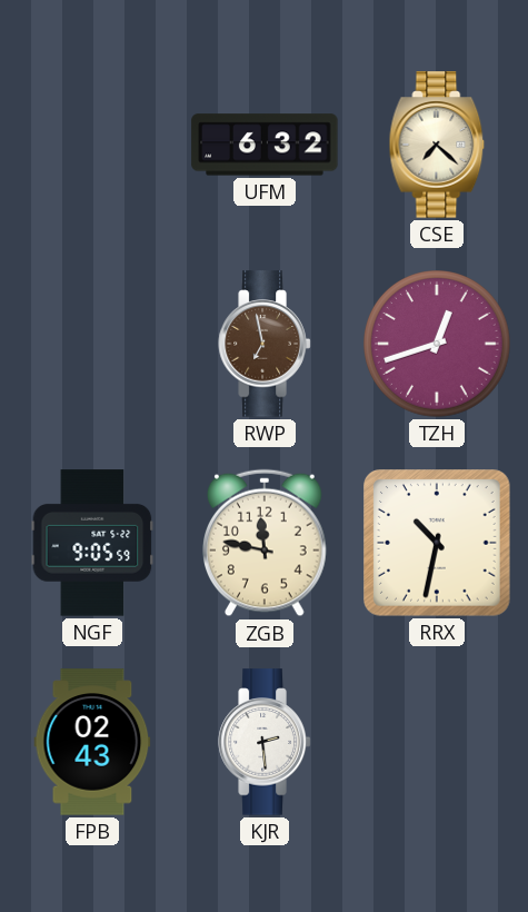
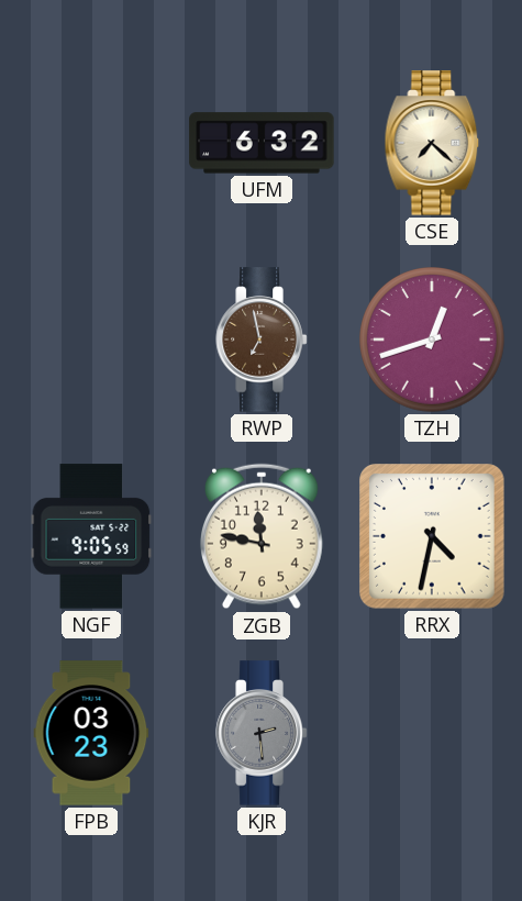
RRX: 10:32 -> 4:32
FPB: 02:43 -> 03:23
KJR dial: white -> grey
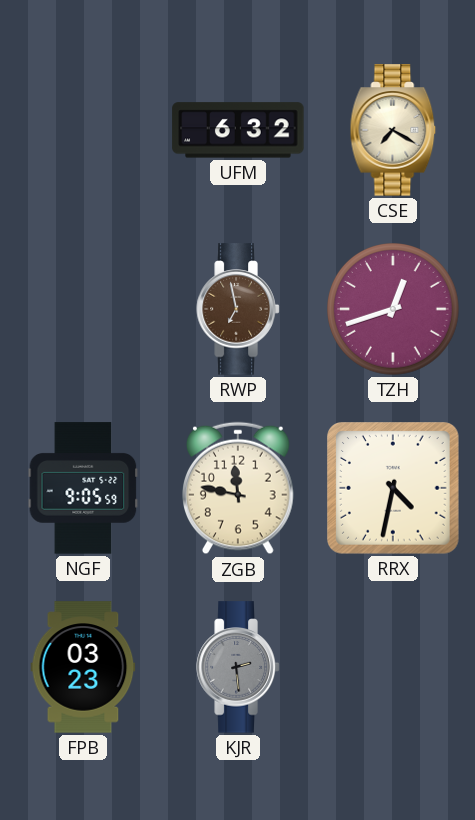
CSE: 7:22 -> 7:20
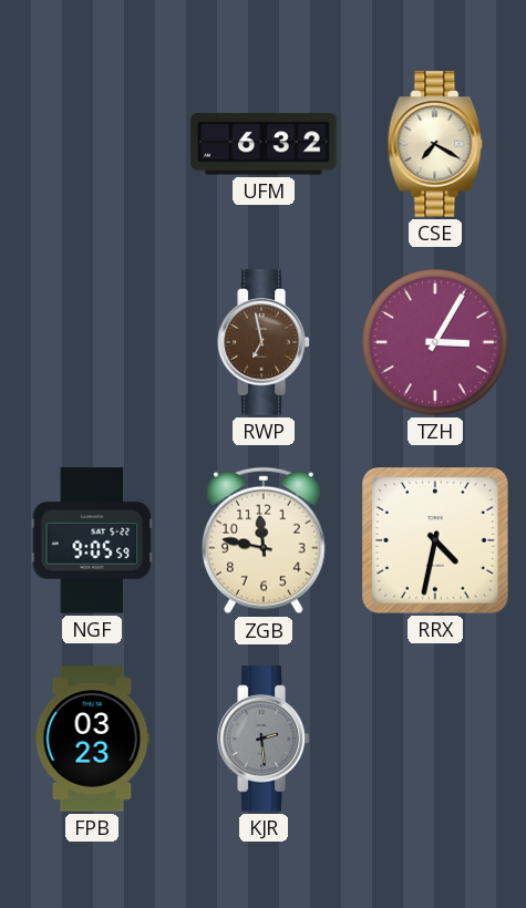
TZH: 12:42 -> 3:05
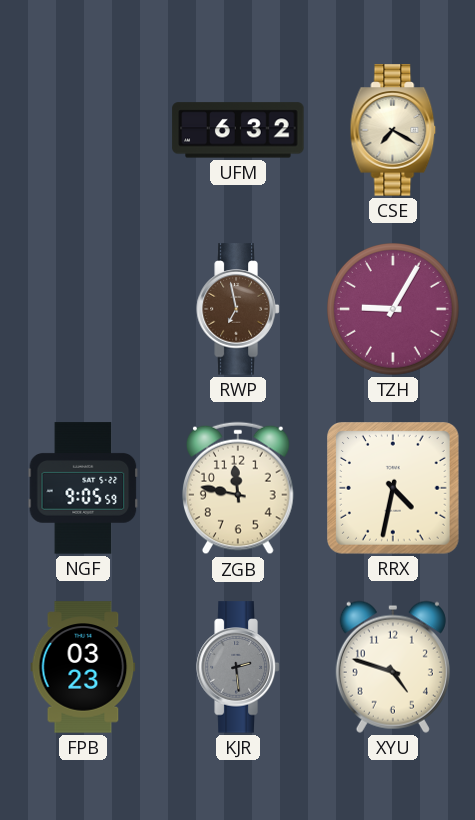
TZH: 3:05 -> 9:05
XYU: none -> 4:48
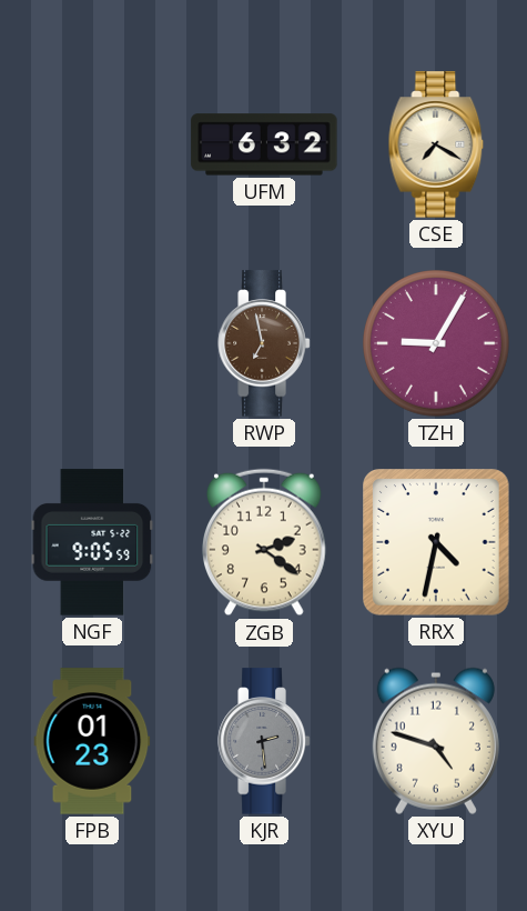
ZGB: 11:47 -> 2:21
FPB: 03:23 -> 01:23
